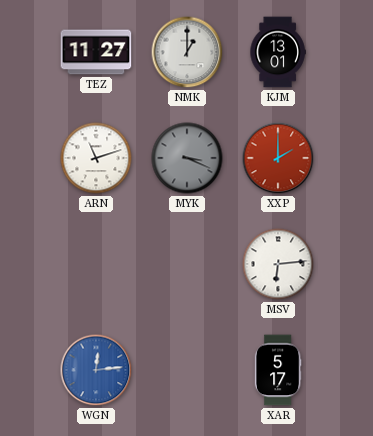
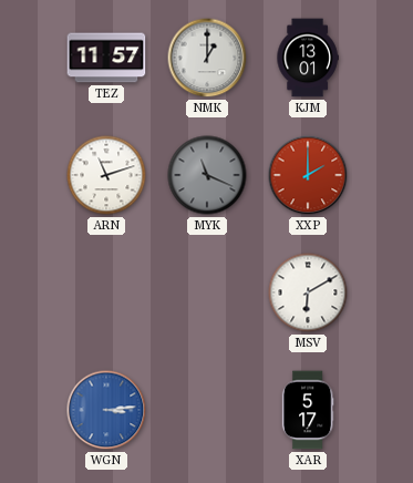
TEZ: 11:27 -> 11:57
MYK: 3:19 -> 11:19
MSV: 6:14 -> 6:10
WGN: 12:14 -> 3:14
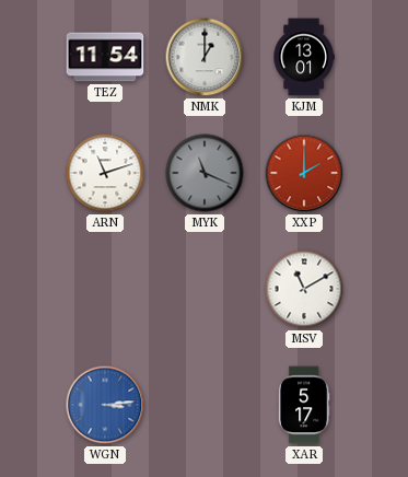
TEZ: 11:57 -> 11:54
MSV: 6:10 -> 11:10
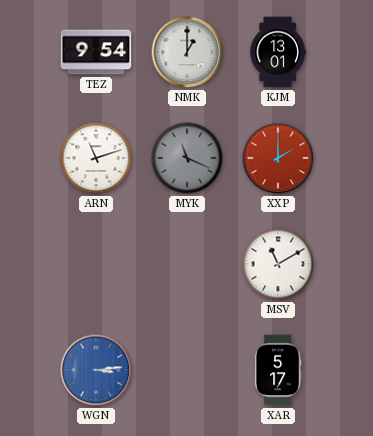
TEZ: 11:54 -> 9:54
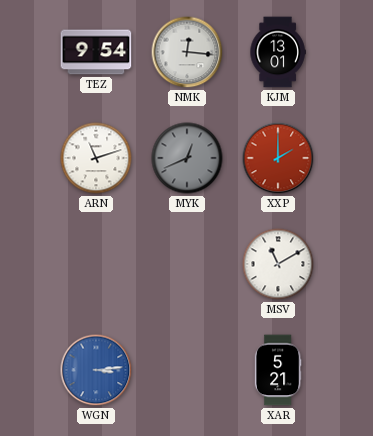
NMK: 1:00 -> 12:16
MYK: 11:19 -> 12:41
XAR: 5:17 -> 5:21
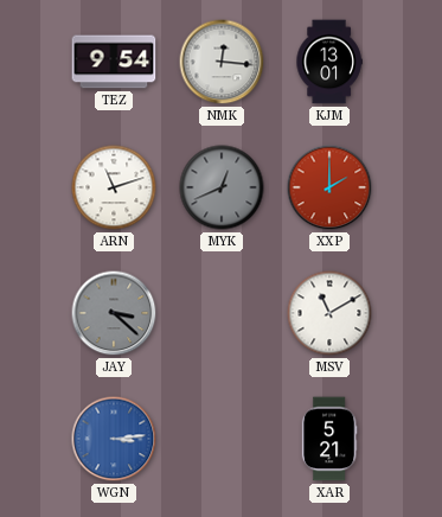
JAY: none -> 3:22
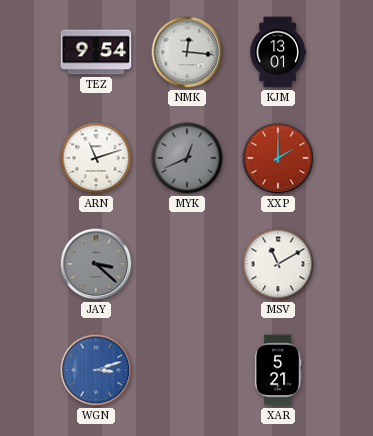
WGN: 3:14 -> 3:12
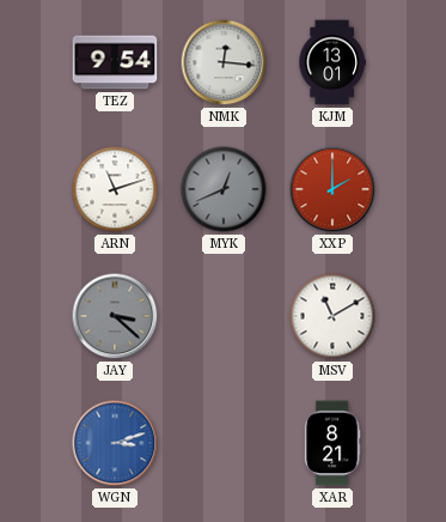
XAR: 5:21 -> 8:21
